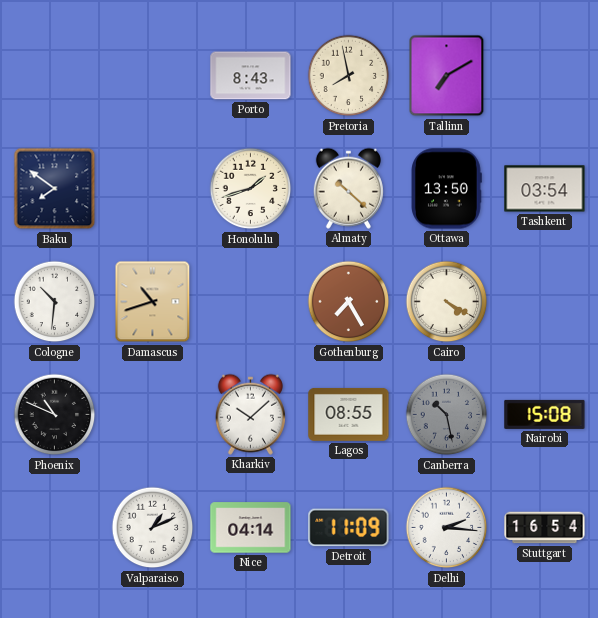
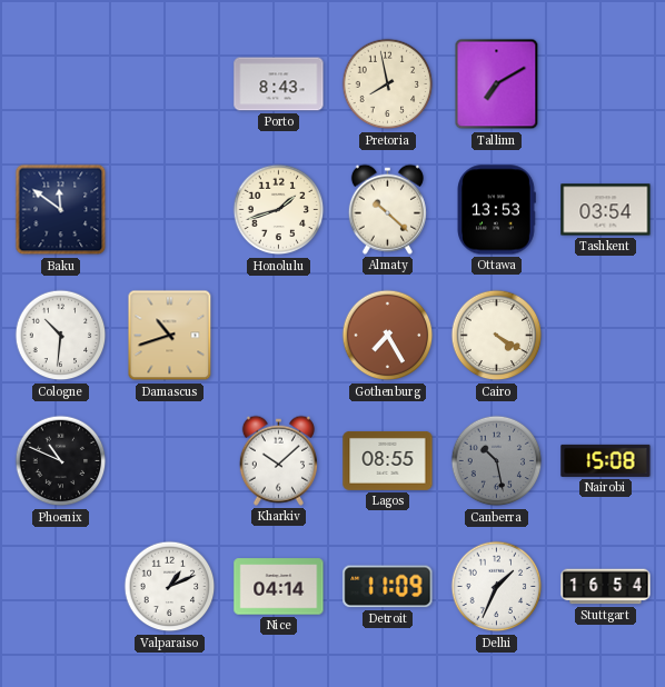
Baku: 7:51 -> 11:51
Ottawa: 13:50 -> 13:53
Delhi: 2:16 -> 1:34
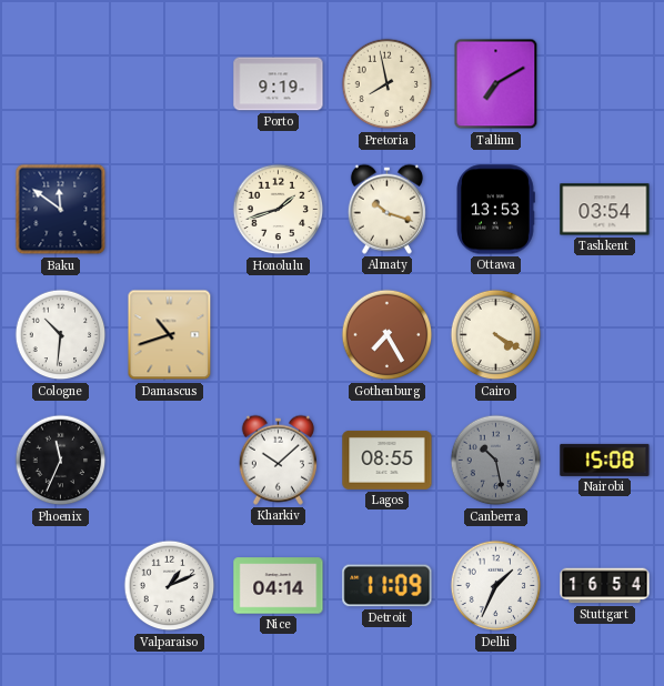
Porto: 8:43 -> 9:19
Almaty: 10:22 -> 10:18
Phoenix: 10:49 -> 11:34
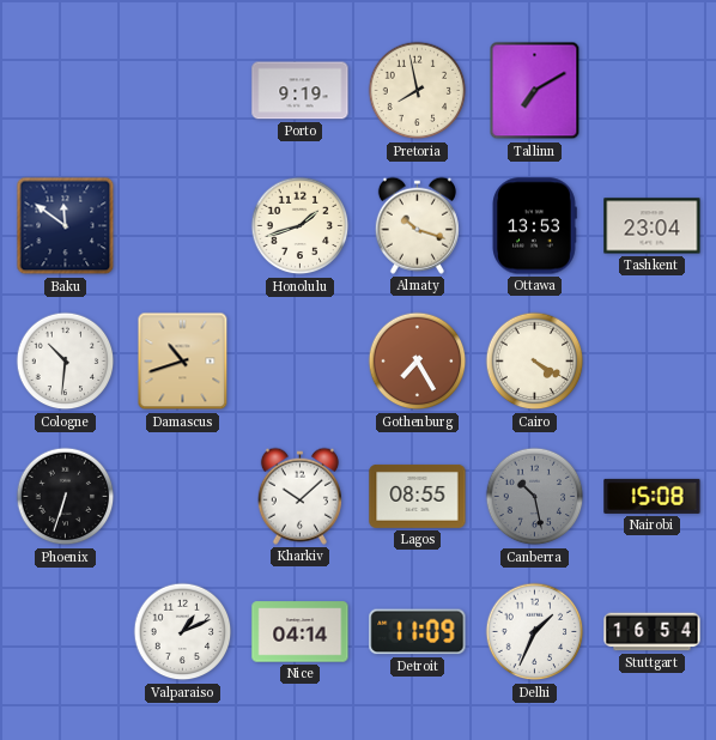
Tashkent: 03:54 -> 23:04
Phoenix: 11:34 -> 6:33
